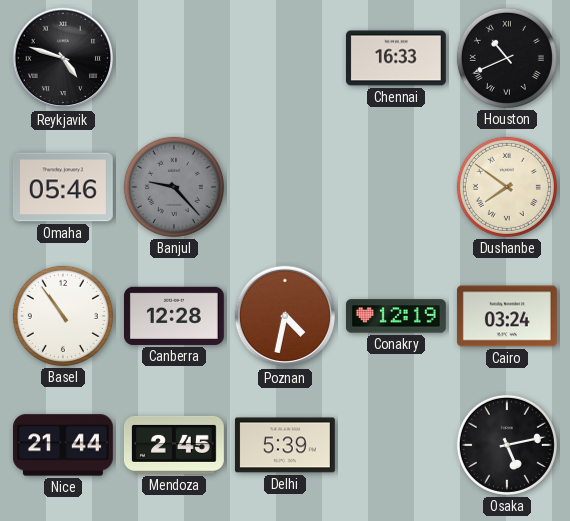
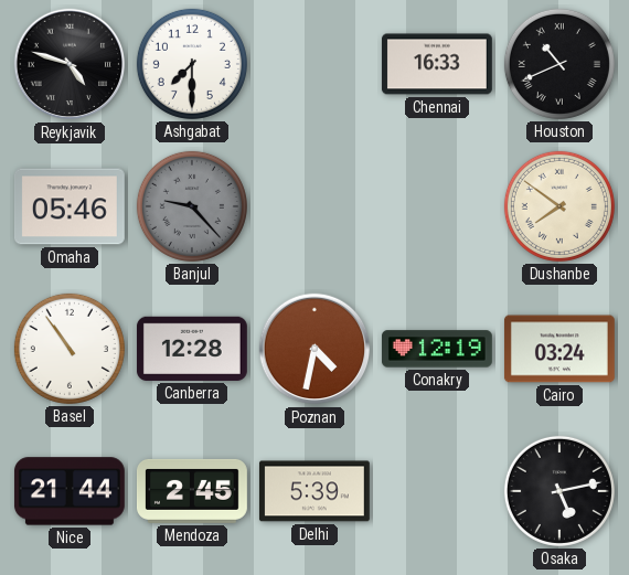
Ashgabat: none -> 7:30
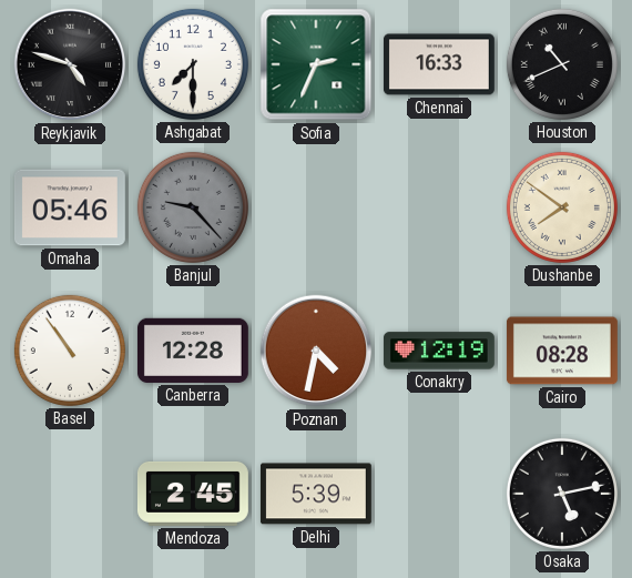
Sofia: none -> 2:34
Cairo: 03:24 -> 08:28
Nice: 21:44 -> none
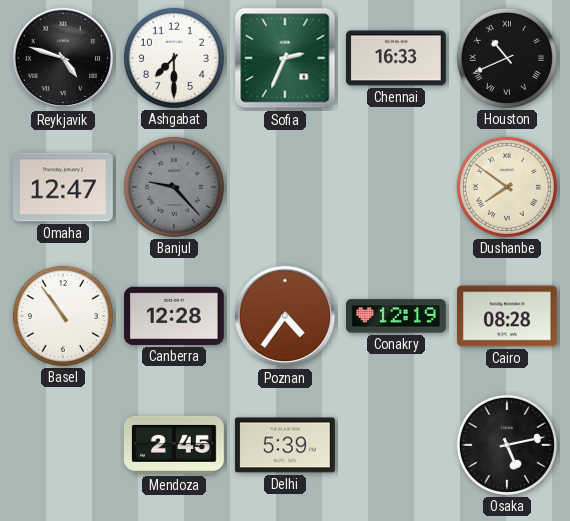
Omaha: 05:46 -> 12:47
Poznan: 4:32 -> 4:36
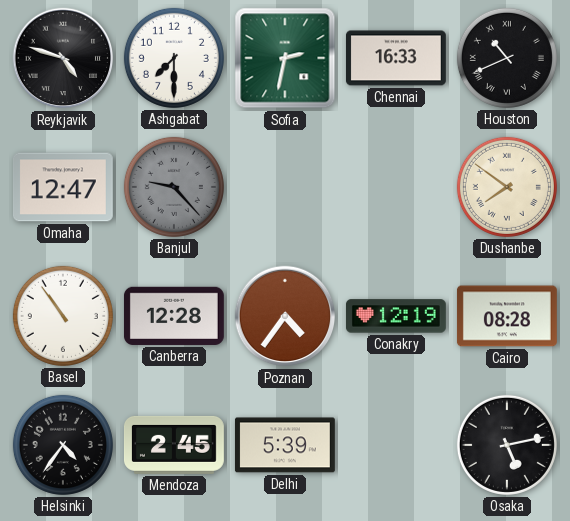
Sofia: 2:34 -> 2:32
Helsinki: none -> 4:36
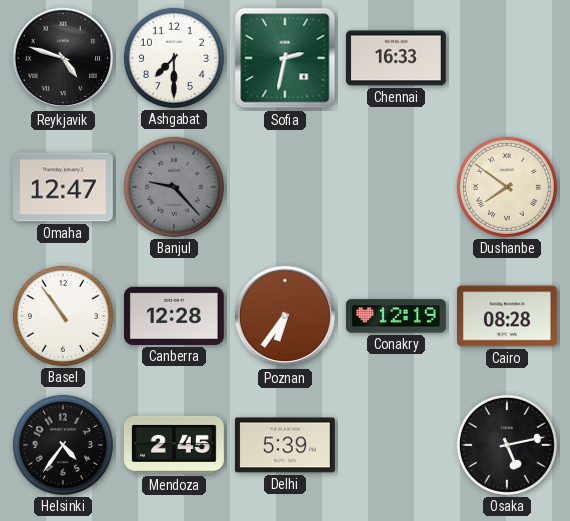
Houston: 10:41 -> none
Poznan: 4:36 -> 6:36
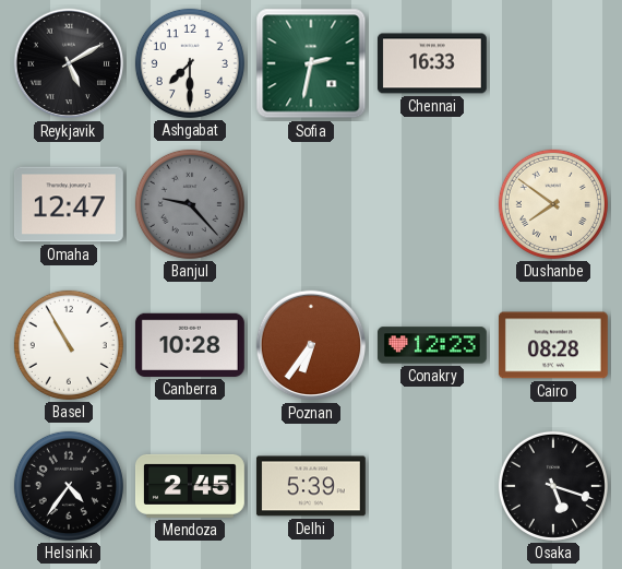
Reykjavik: 4:48 -> 5:10
Basel: 10:54 -> 10:55
Canberra: 12:28 -> 10:28
Conakry: 12:19 -> 12:23
Osaka: 5:13 -> 5:18
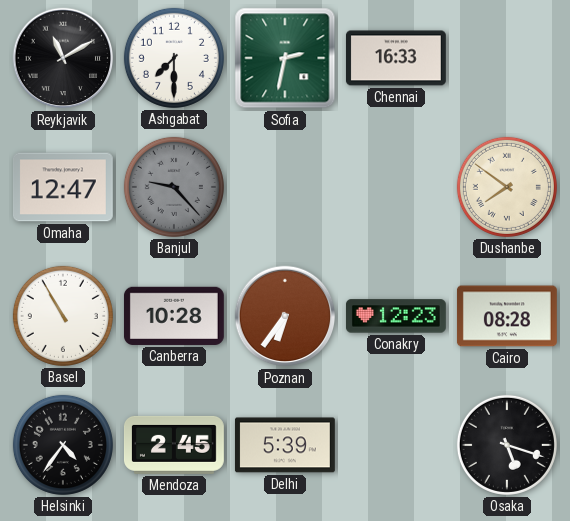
Reykjavik: 5:10 -> 11:10
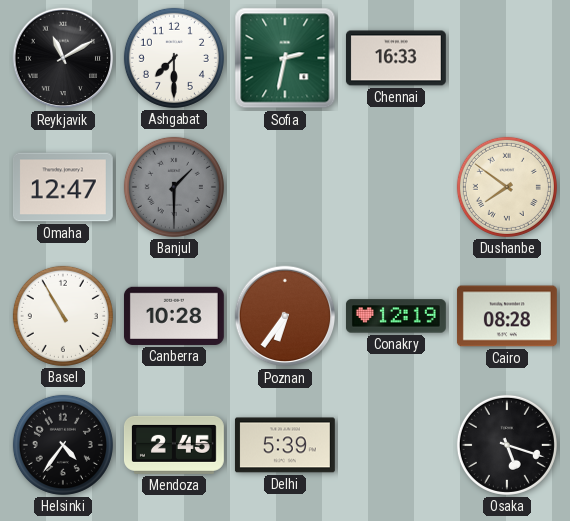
Banjul: 9:23 -> 1:30
Conakry: 12:23 -> 12:19
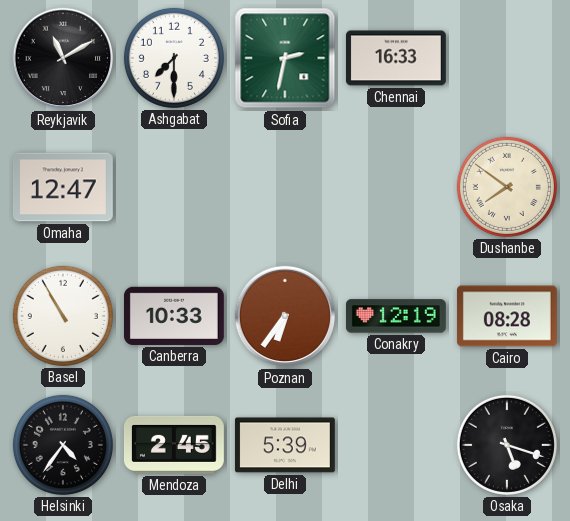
Banjul: 1:30 -> none
Canberra: 10:28 -> 10:33
